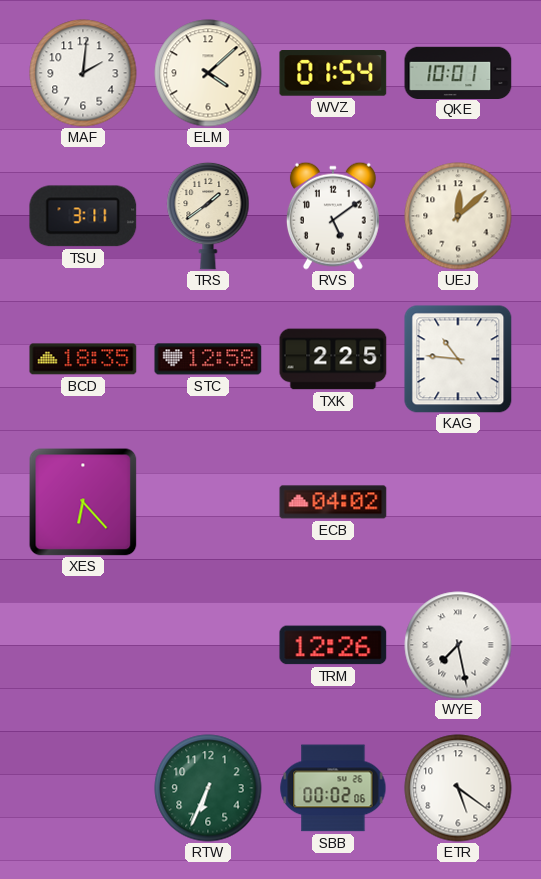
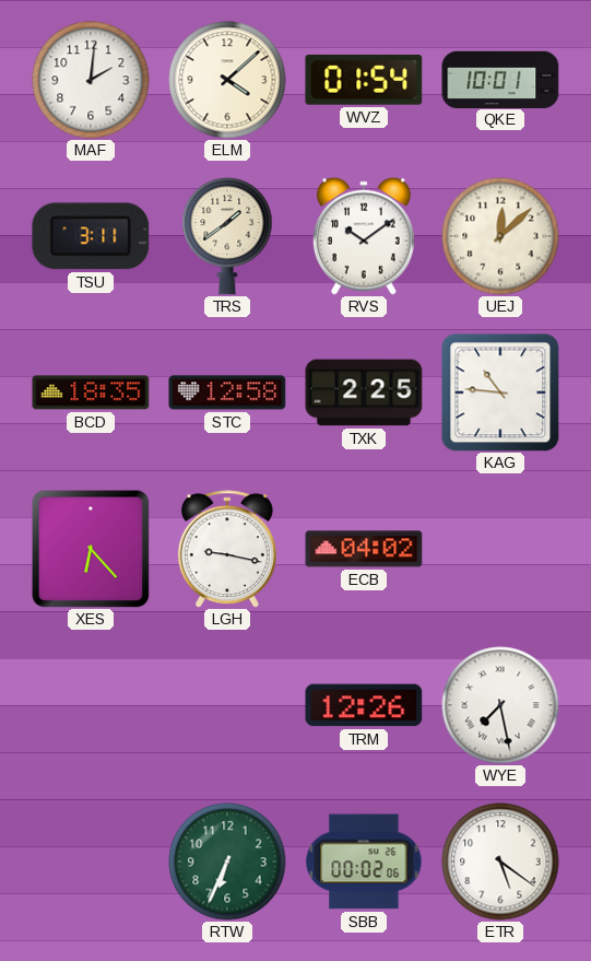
RVS: 5:09 -> 10:09
LGH: none -> 9:17
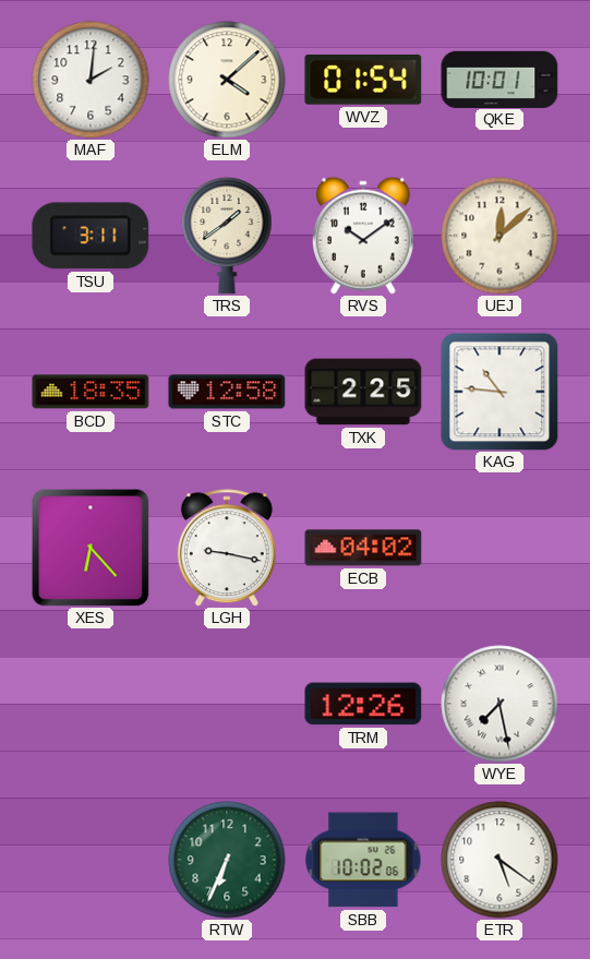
SBB: 00:02 -> 10:02
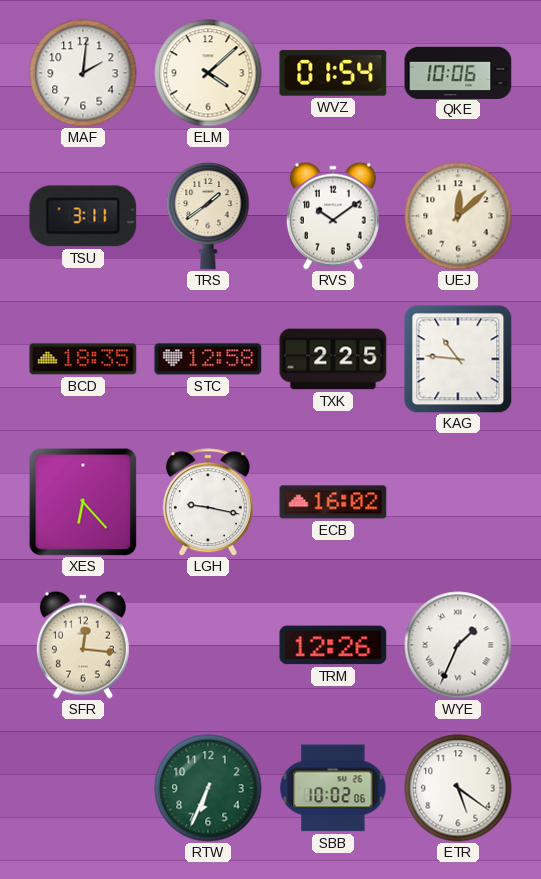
QKE: 10:01 -> 10:06
ECB: 04:02 -> 16:02
SFR: none -> 12:16
WYE: 7:28 -> 1:34
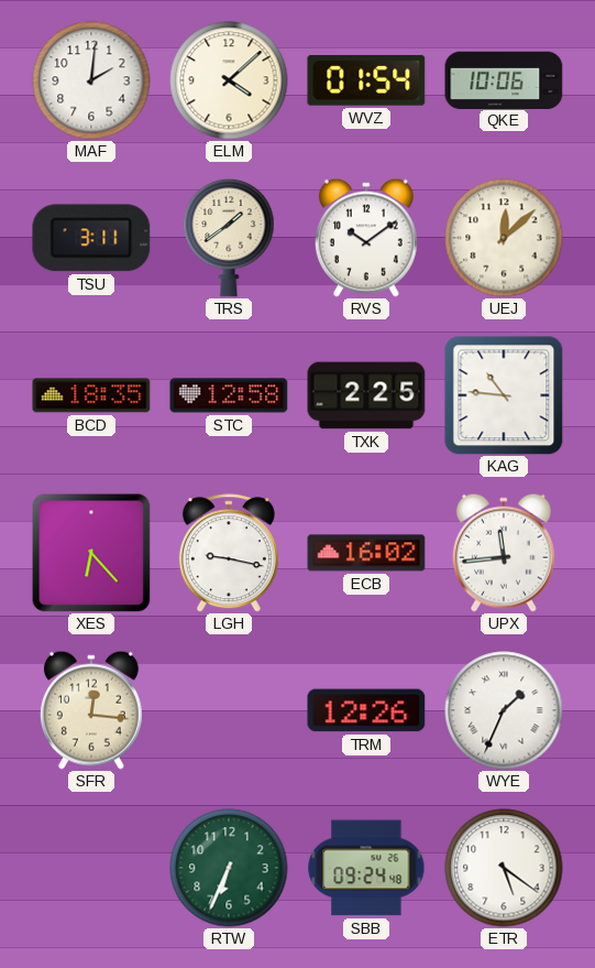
UPX: none -> 11:44
SBB: 10:02 -> 09:24
